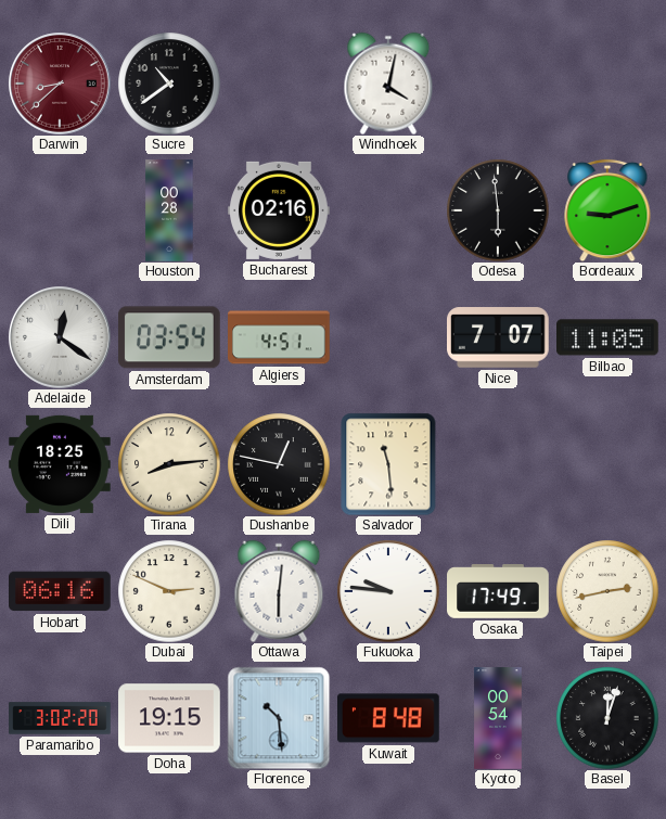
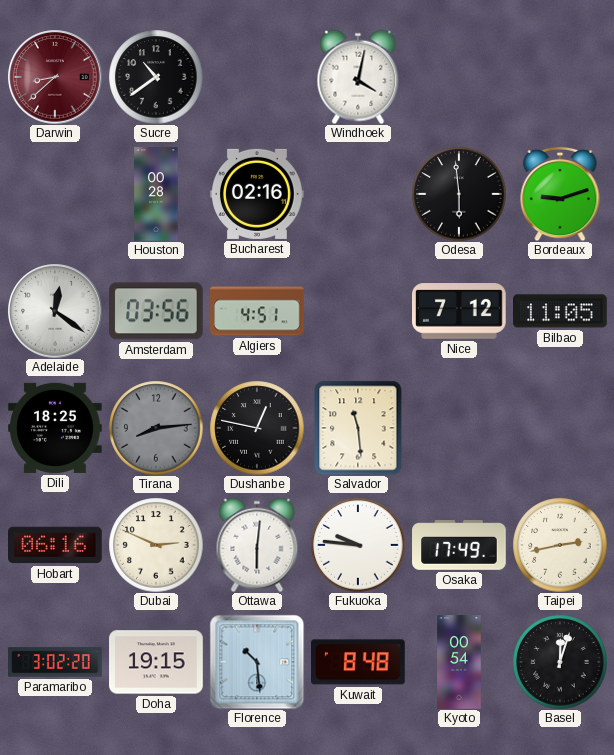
Amsterdam: 03:54 -> 03:56
Nice: 7:07 -> 7:12
Tirana dial: cream -> grey
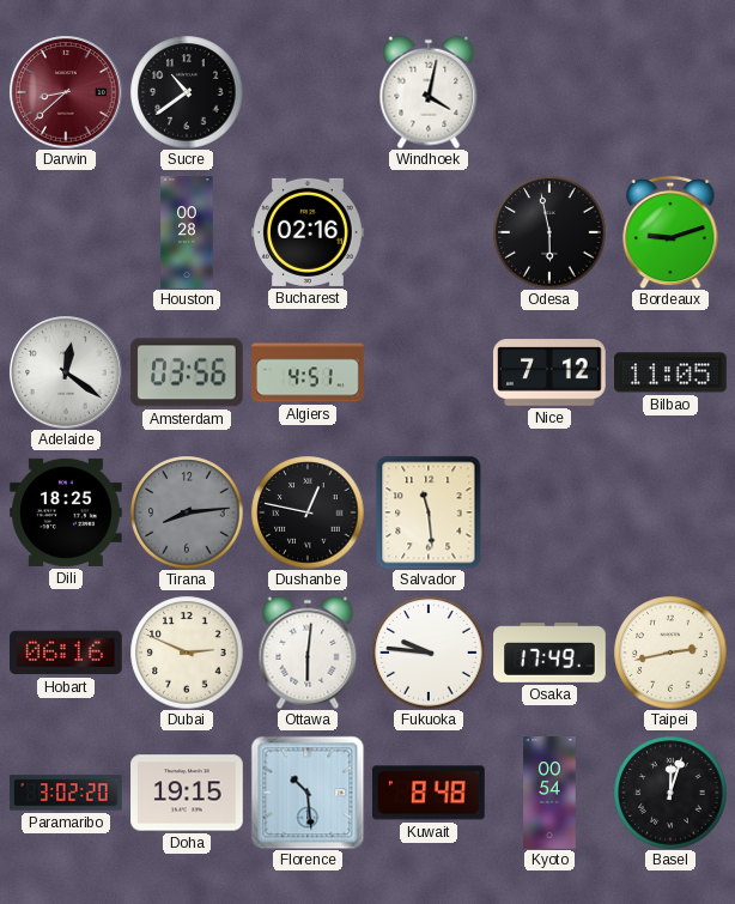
Odesa: 5:59 -> 5:58
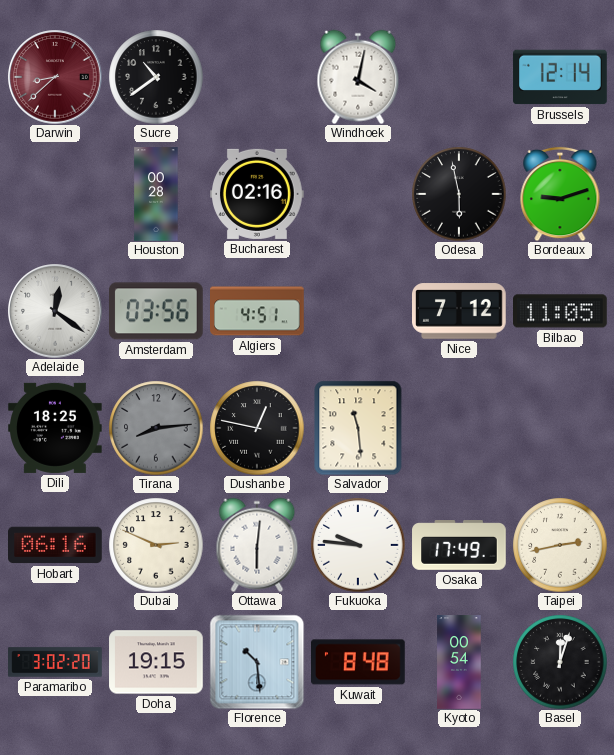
Brussels: none -> 12:14
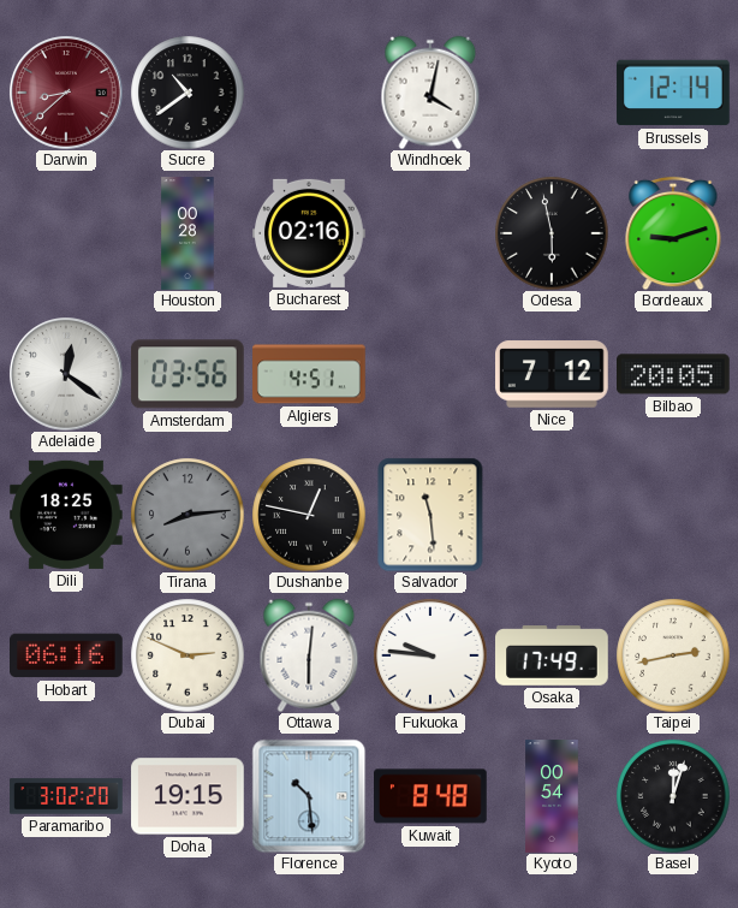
Bilbao: 11:05 -> 20:05
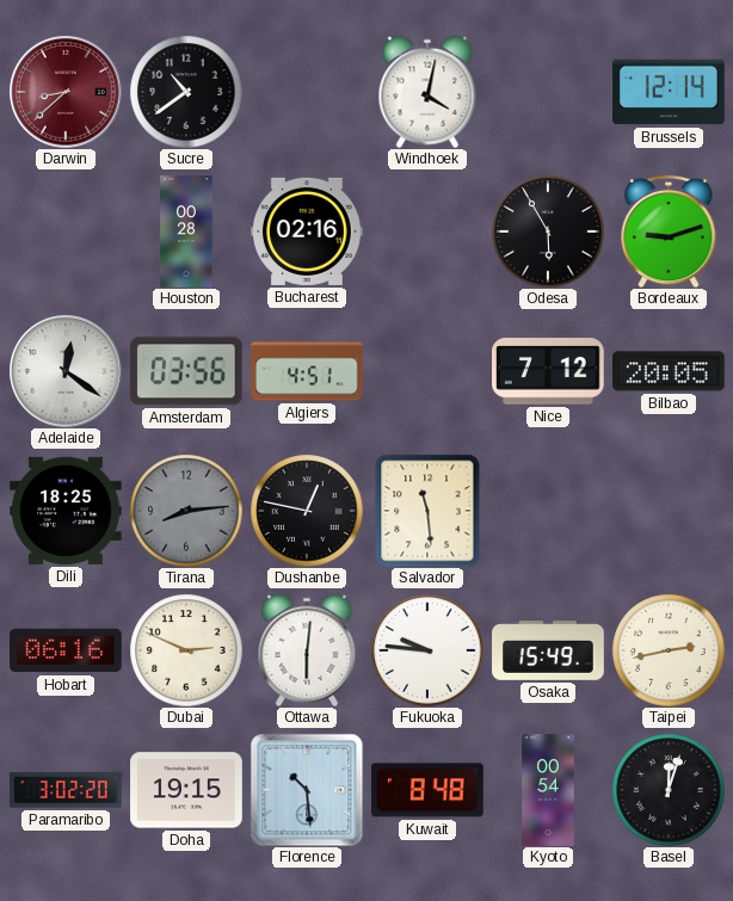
Odesa: 5:58 -> 5:55
Osaka: 17:49 -> 15:49
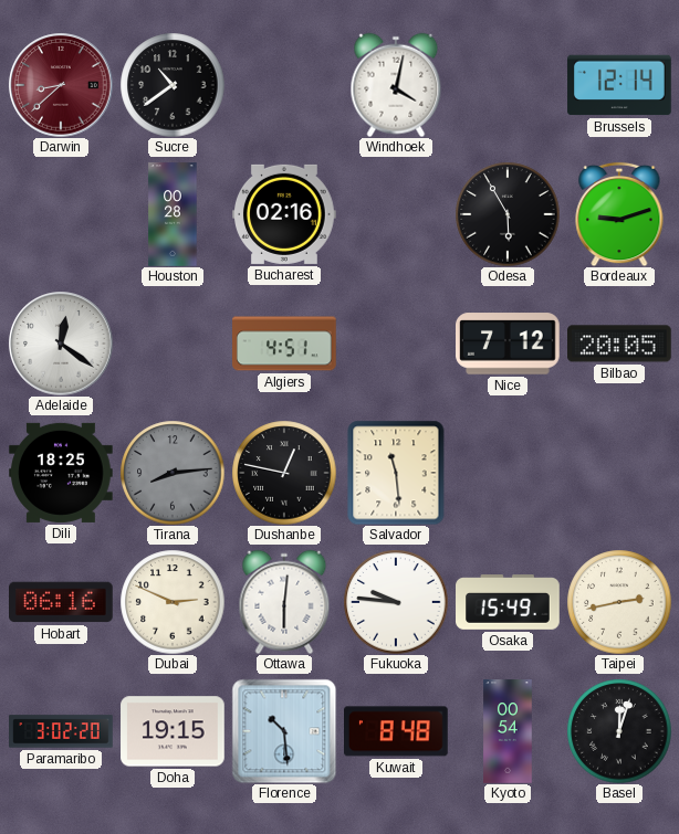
Amsterdam: 03:56 -> none
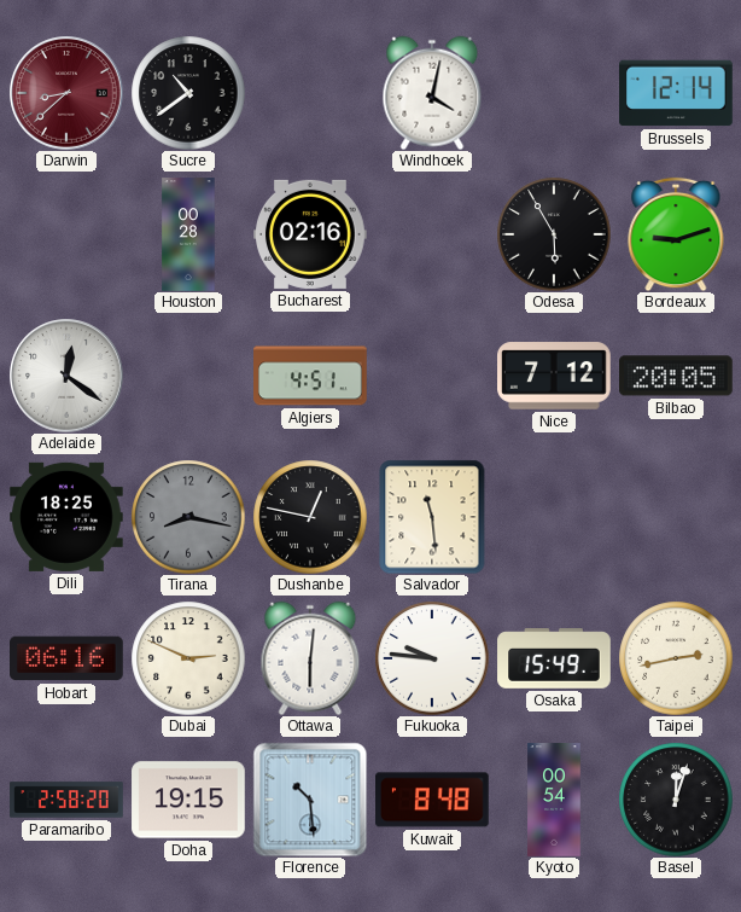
Tirana: 8:14 -> 8:17
Paramaribo: 3:02 -> 2:58
